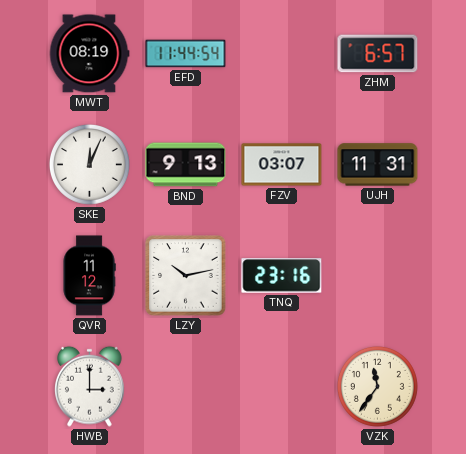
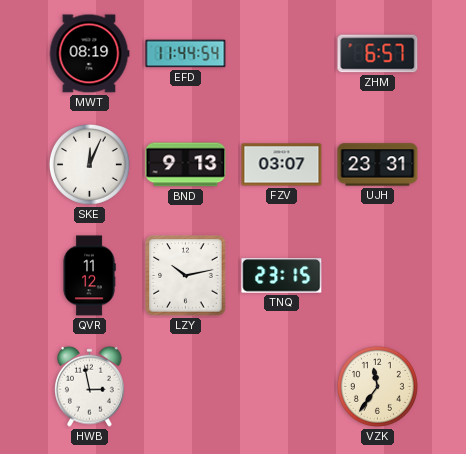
UJH: 11:31 -> 23:31
TNQ: 23:16 -> 23:15
HWB: 3:00 -> 2:58
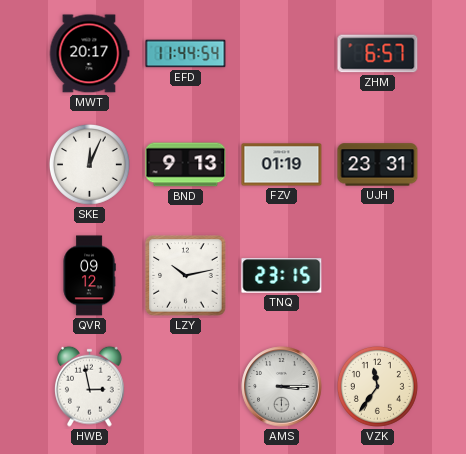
MWT: 08:19 -> 20:17
FZV: 03:07 -> 01:19
QVR: 11:12 -> 09:12
AMS: none -> 3:15
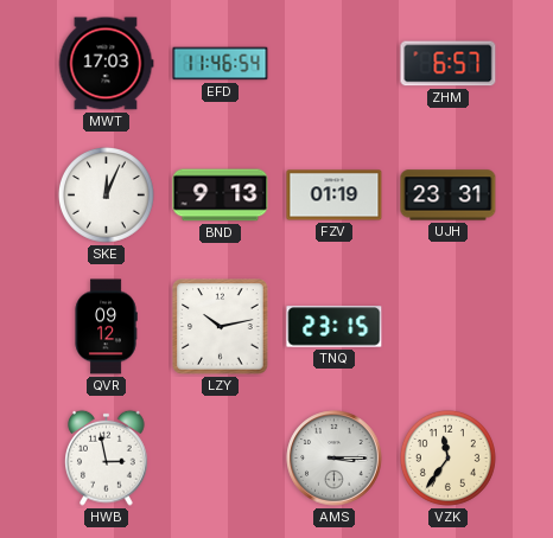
MWT: 20:17 -> 17:03
EFD: 11:44 -> 11:46
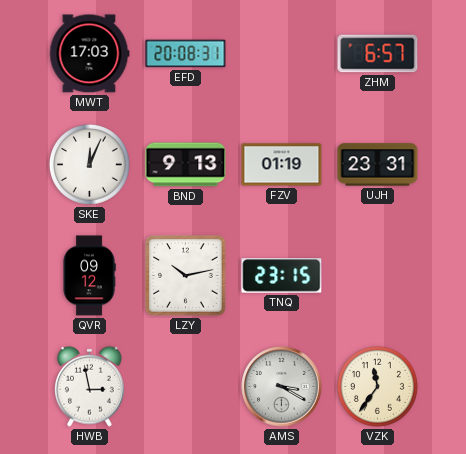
EFD: 11:46 -> 20:08
AMS: 3:15 -> 3:20
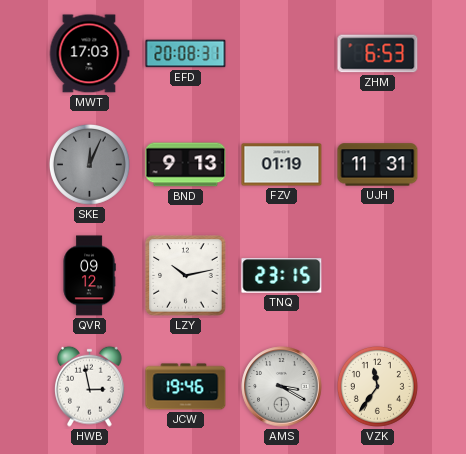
ZHM: 6:57 -> 6:53
SKE dial: white -> grey
UJH: 23:31 -> 11:31
JCW: none -> 19:46
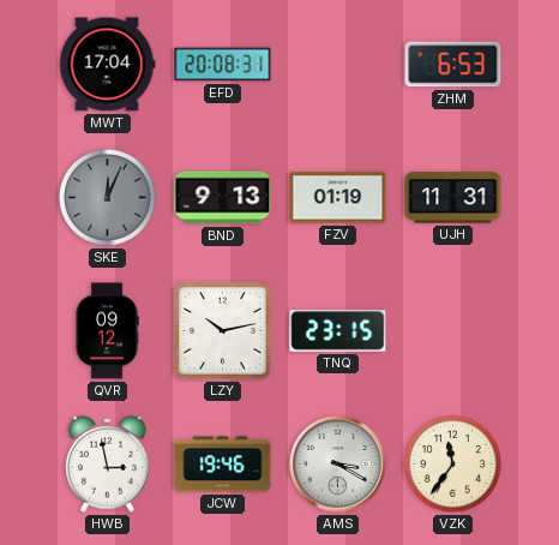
MWT: 17:03 -> 17:04
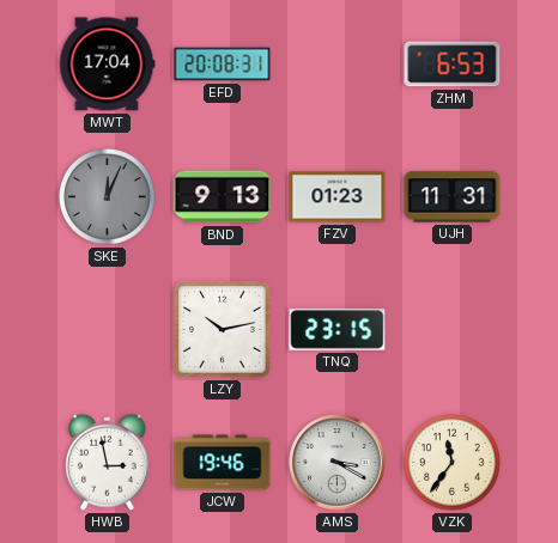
FZV: 01:19 -> 01:23
QVR: 09:12 -> none
